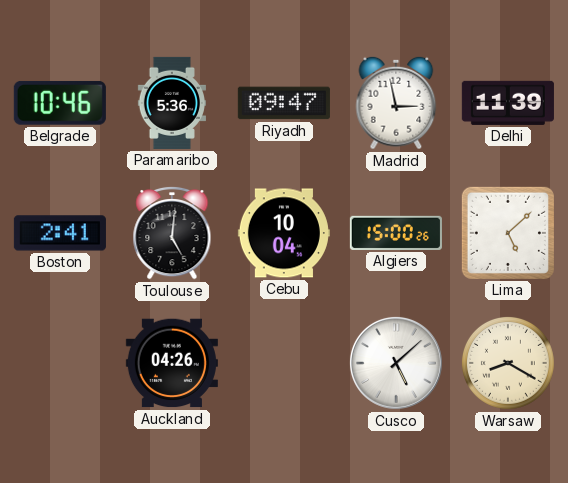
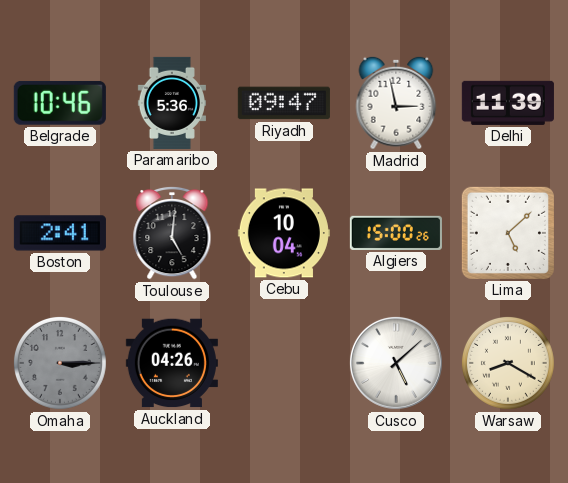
Omaha: none -> 3:15
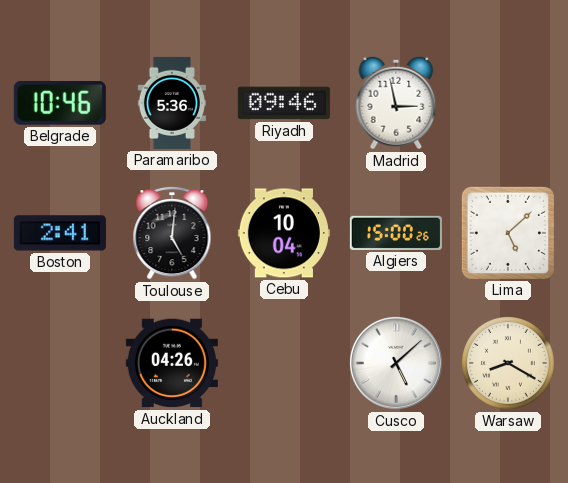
Riyadh: 09:47 -> 09:46
Delhi: 11:39 -> none
Omaha: 3:15 -> none
